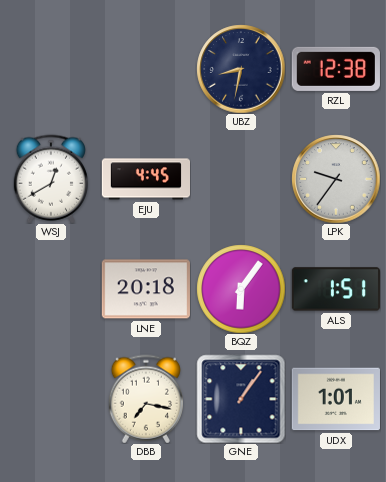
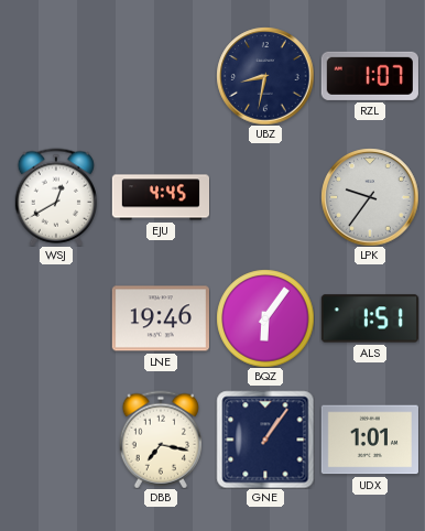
RZL: 12:38 -> 1:07
LNE: 20:18 -> 19:46
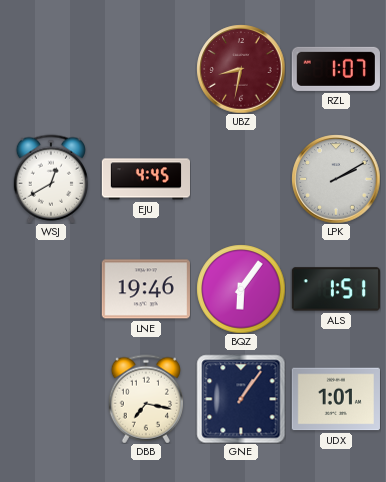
UBZ dial: navy -> burgundy
LPK: 9:36 -> 2:10
